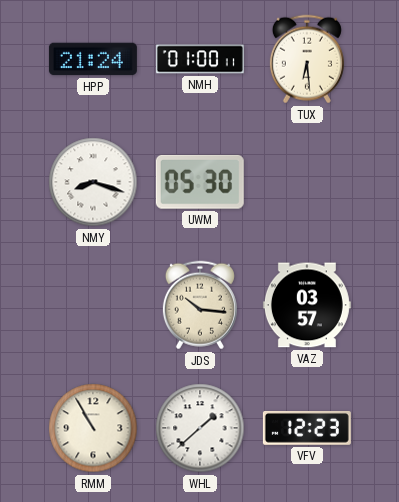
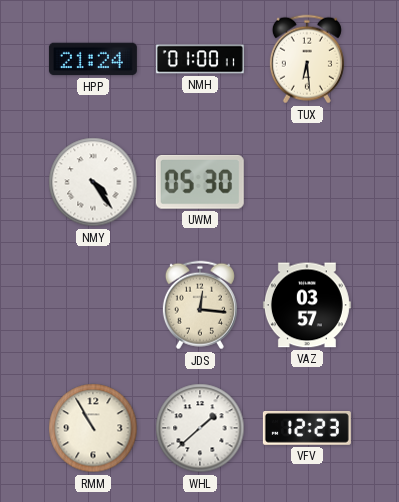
NMY: 8:18 -> 4:24
JDS: 10:16 -> 12:16
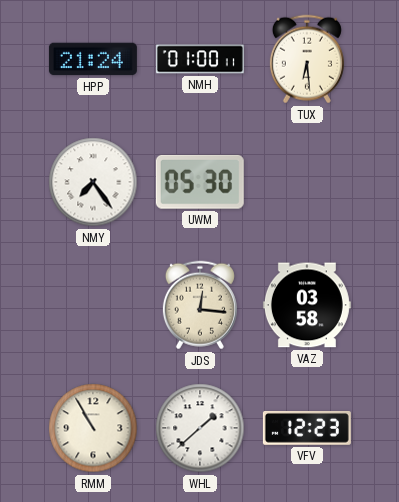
NMY: 4:24 -> 7:24
VAZ: 03:57 -> 03:58
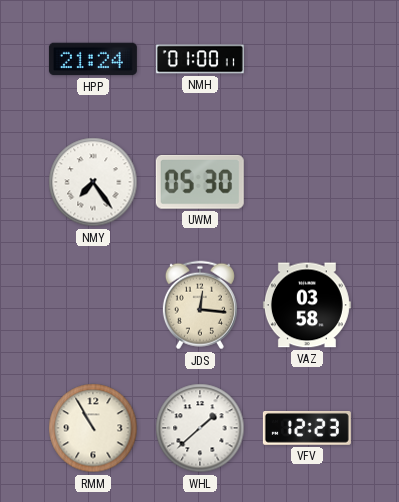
TUX: 6:29 -> none
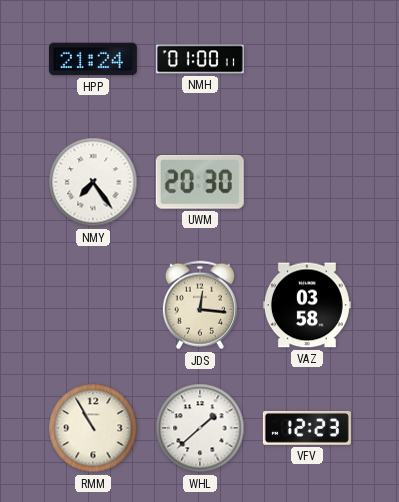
UWM: 05:30 -> 20:30
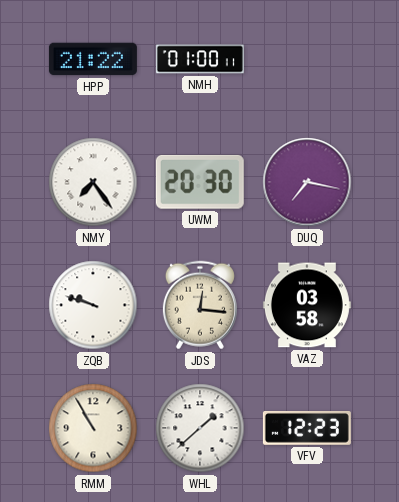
HPP: 21:24 -> 21:22
DUQ: none -> 7:17
ZQB: none -> 9:48
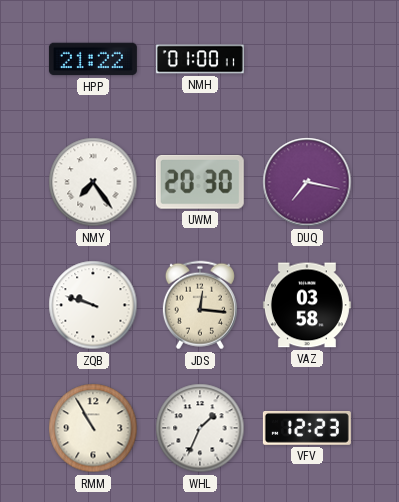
WHL: 1:38 -> 1:34
